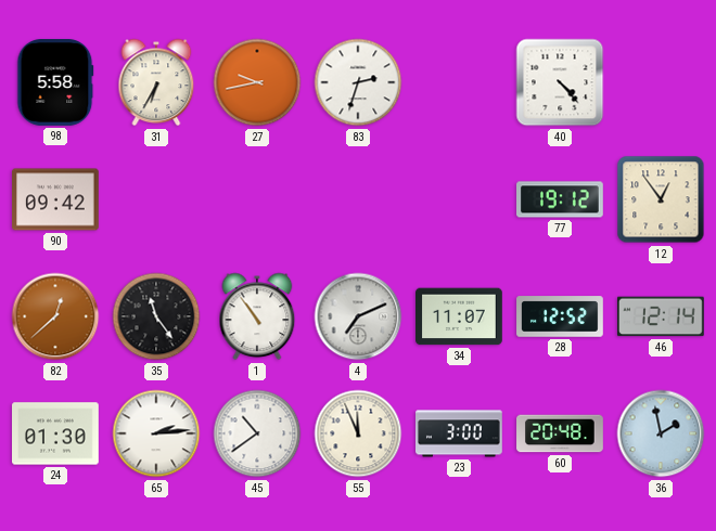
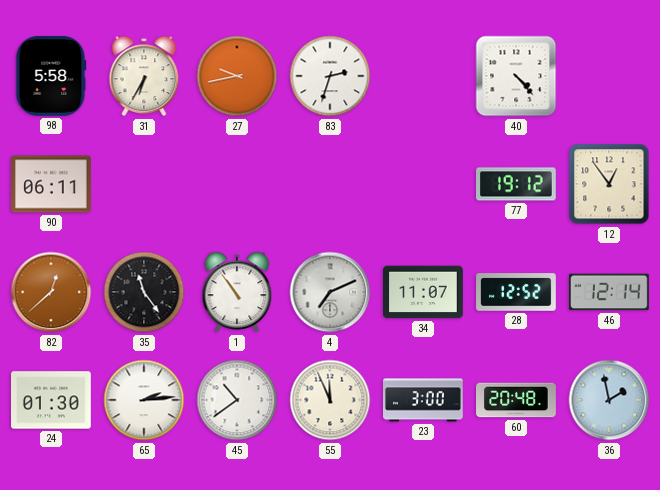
90: 09:42 -> 06:11
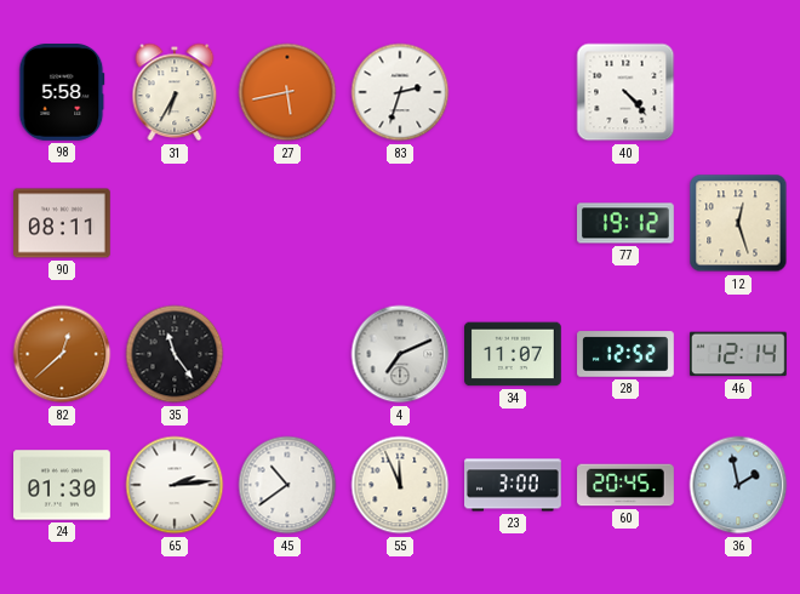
27: 9:43 -> 5:43
90: 06:11 -> 08:11
12: 12:54 -> 12:27
1: 10:54 -> none
60: 20:48 -> 20:45
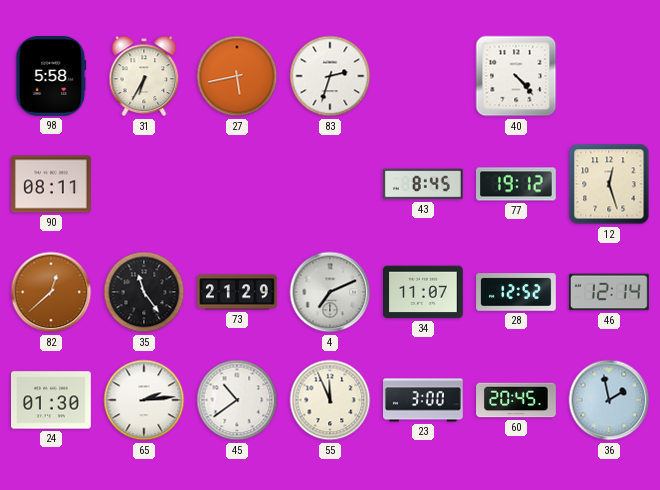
43: none -> 8:45
73: none -> 21:29
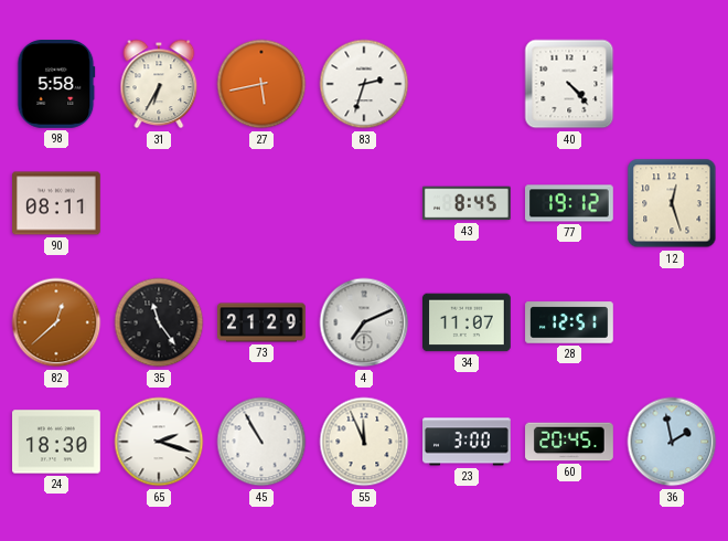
28: 12:52 -> 12:51
46: 12:14 -> none
24: 01:30 -> 18:30
65: 2:14 -> 2:18
45: 10:39 -> 10:55
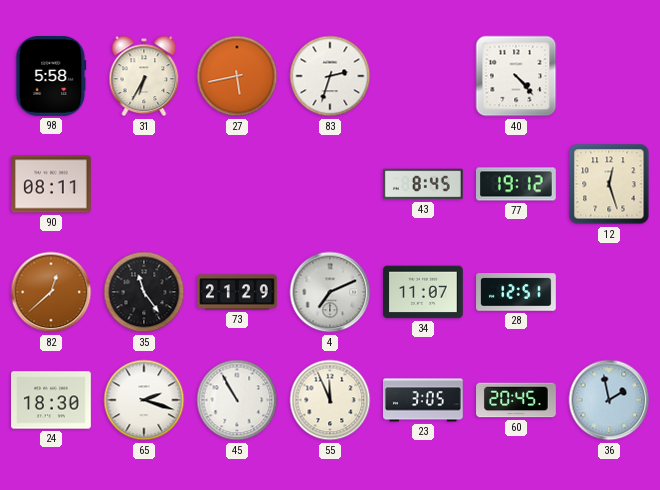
23: 3:00 -> 3:05
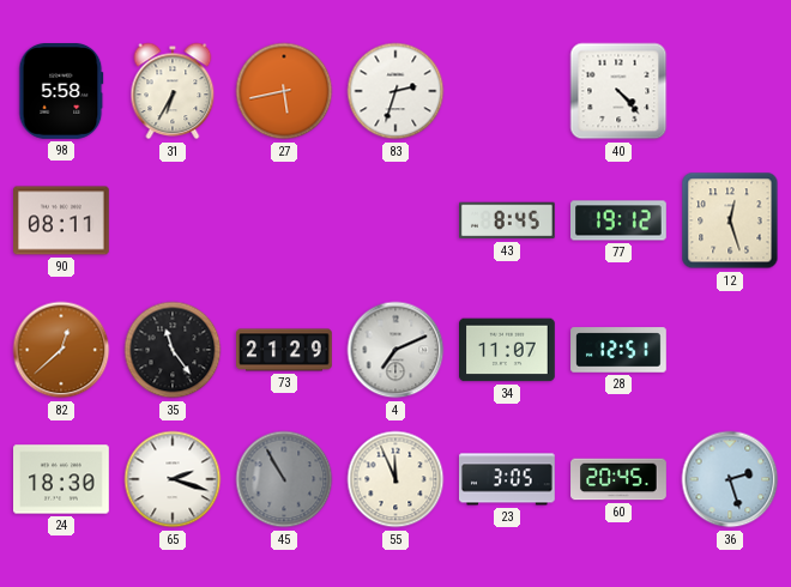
45 dial: white -> grey
36: 1:58 -> 2:27
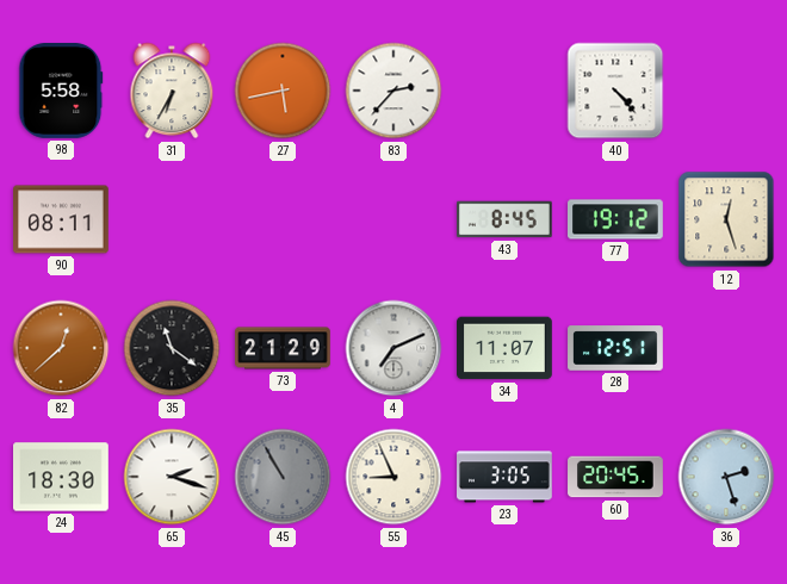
83: 2:33 -> 2:37
35: 11:24 -> 11:21
55: 11:56 -> 8:56
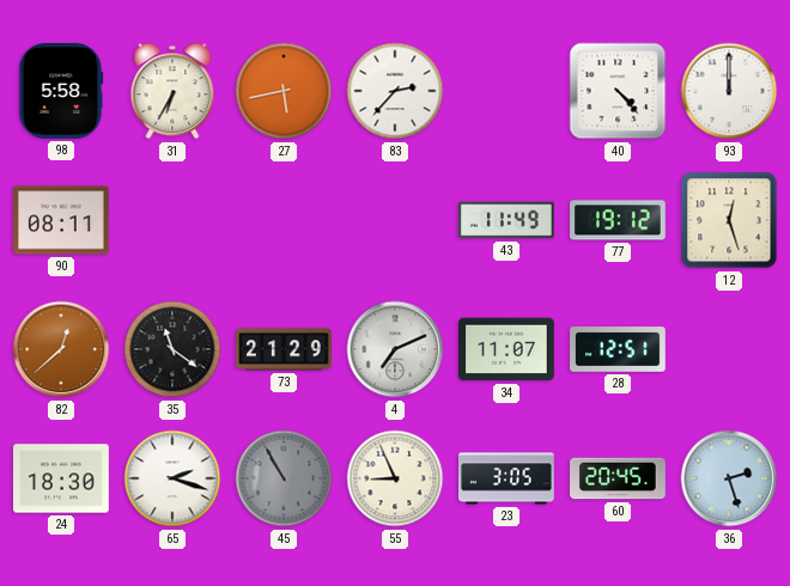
93: none -> 12:00
43: 8:45 -> 11:49
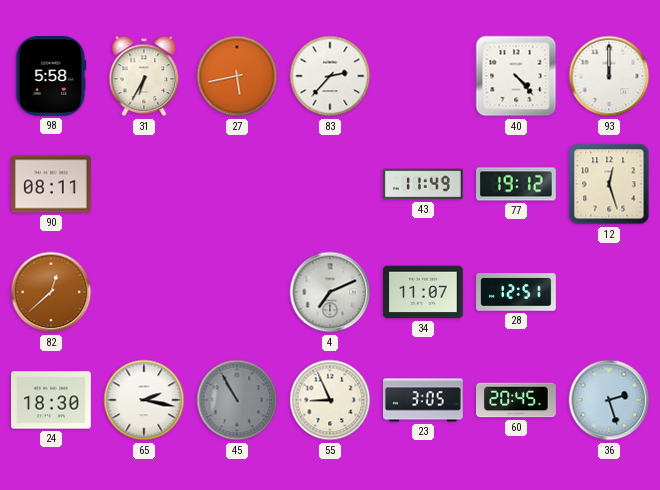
35: 11:21 -> none
73: 21:29 -> none
65: 2:18 -> 2:17
